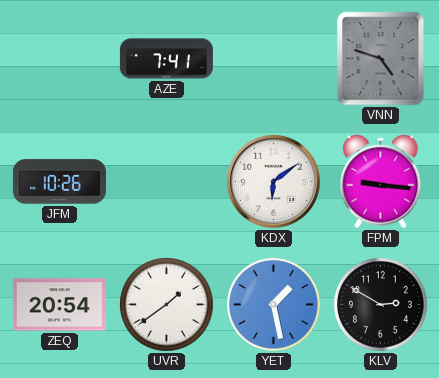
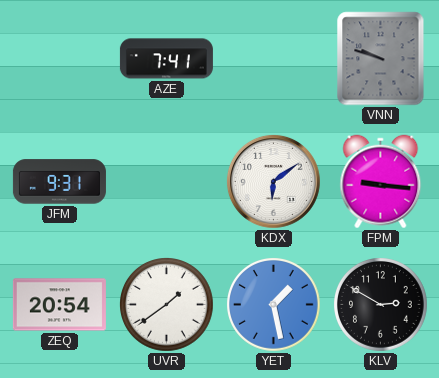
VNN: 4:48 -> 9:48
JFM: 10:26 -> 9:31
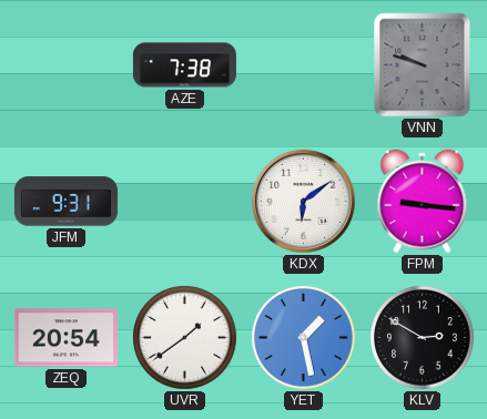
AZE: 7:41 -> 7:38
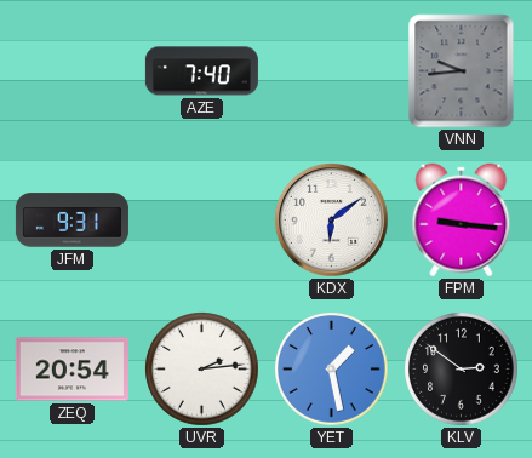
AZE: 7:38 -> 7:40
VNN: 9:48 -> 9:44
UVR: 1:39 -> 2:14
KLV: 2:50 -> 2:51
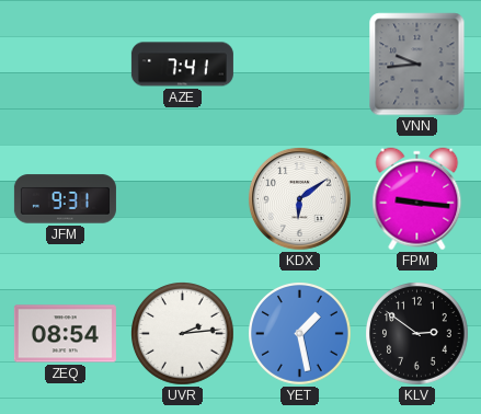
AZE: 7:40 -> 7:41
ZEQ: 20:54 -> 08:54
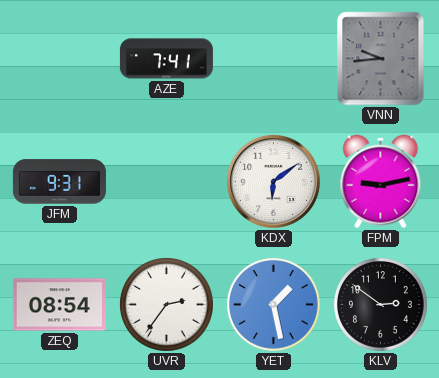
FPM: 9:16 -> 9:13
UVR: 2:14 -> 2:36
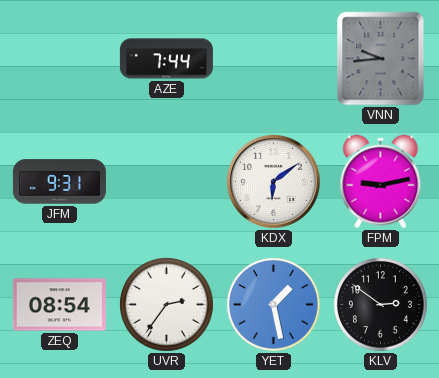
AZE: 7:41 -> 7:44
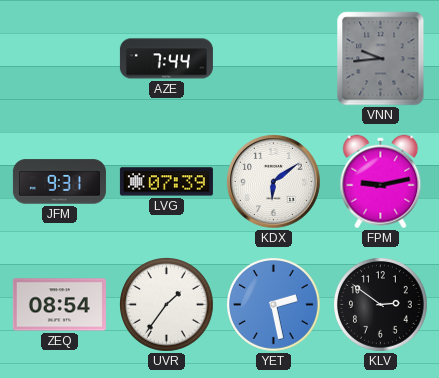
LVG: none -> 07:39
UVR: 2:36 -> 1:36
YET: 1:28 -> 2:28
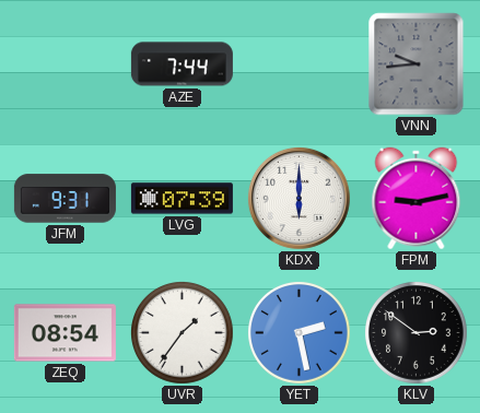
KDX: 6:09 -> 6:00
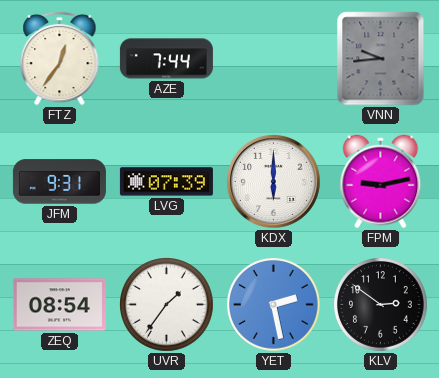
FTZ: none -> 12:36
